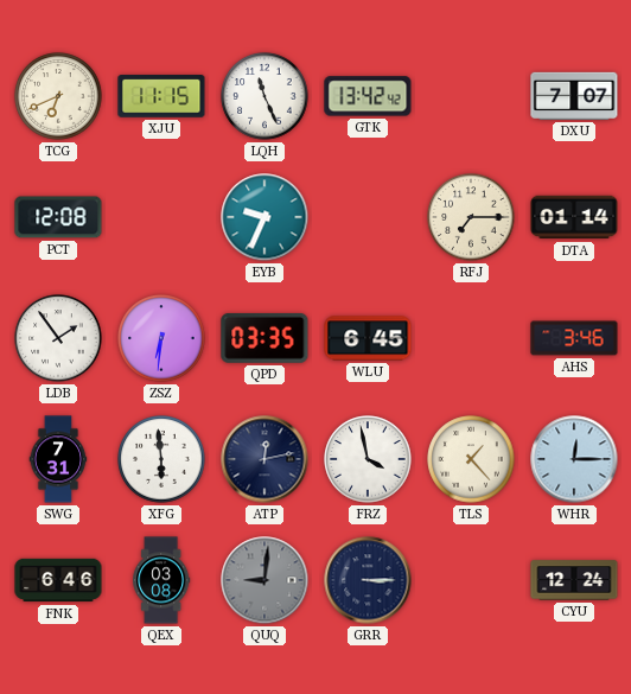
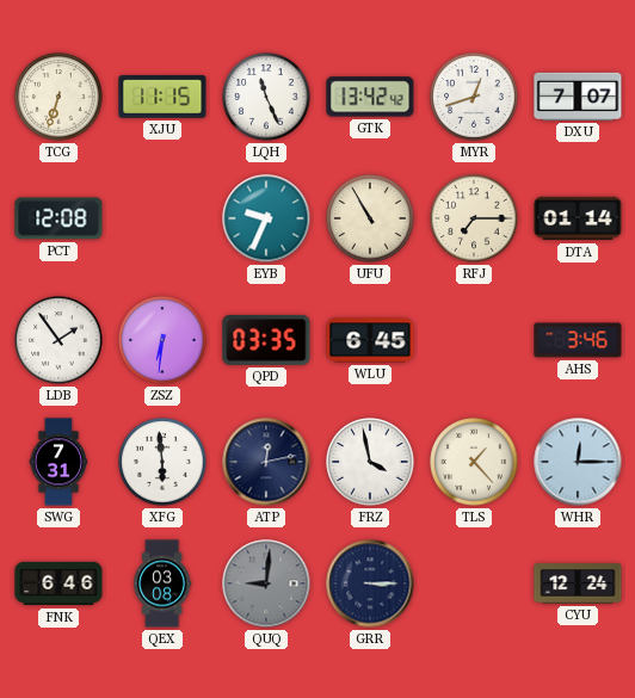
TCG: 6:41 -> 6:33
MYR: none -> 12:42
UFU: none -> 10:55
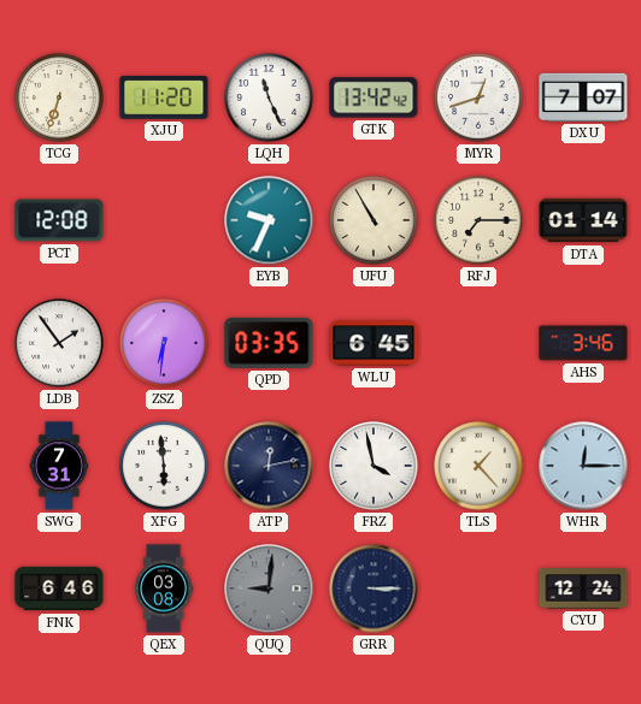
XJU: 11:15 -> 11:20
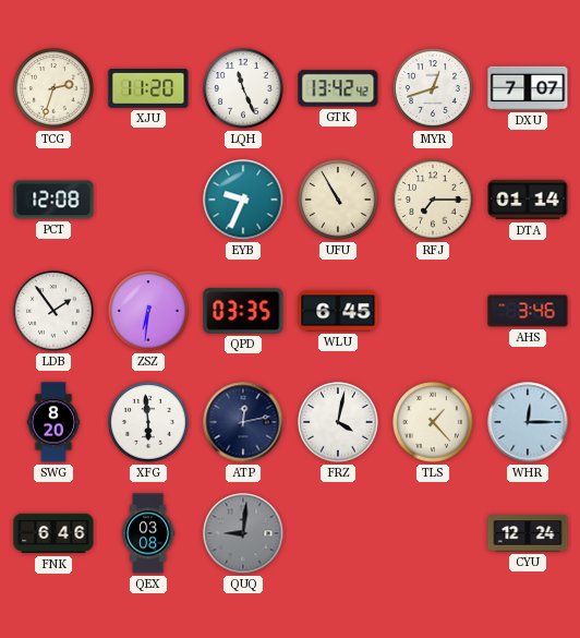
TCG: 6:33 -> 2:33
SWG: 7:31 -> 8:20
FRZ: 3:58 -> 4:02
GRR: 3:15 -> none
